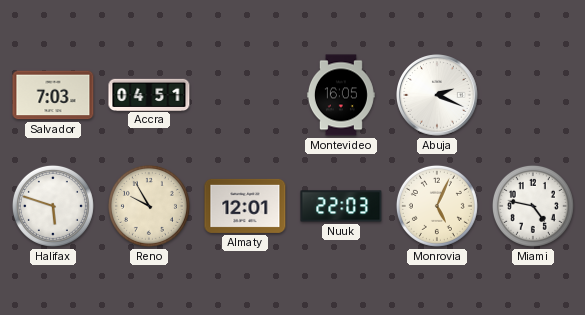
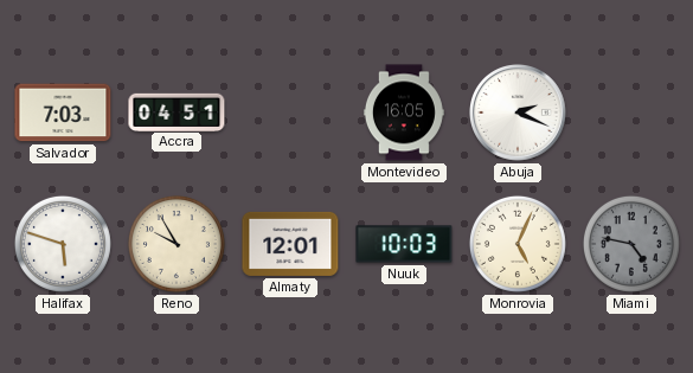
Nuuk: 22:03 -> 10:03
Miami dial: white -> grey
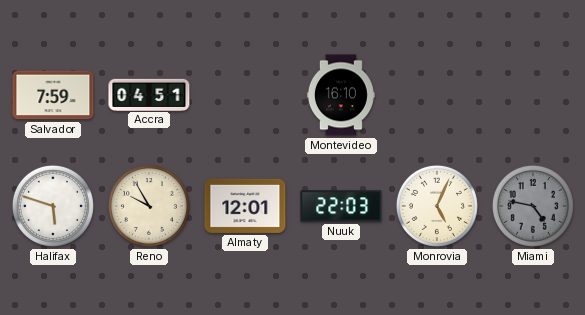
Salvador: 7:03 -> 7:59
Montevideo: 16:05 -> 16:10
Abuja: 2:19 -> none
Nuuk: 10:03 -> 22:03
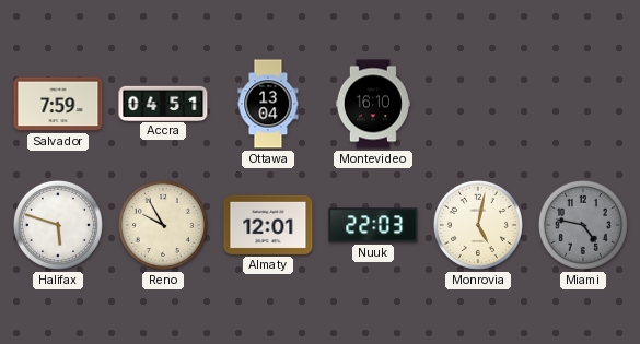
Ottawa: none -> 13:04
Monrovia: 5:04 -> 5:02
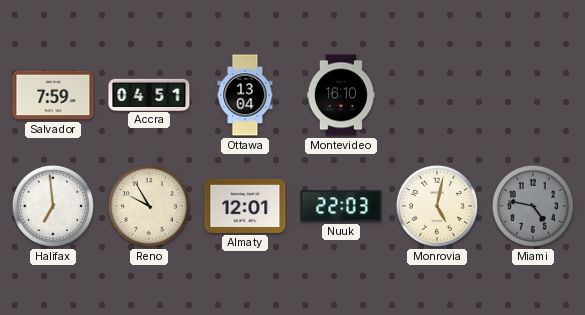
Halifax: 5:48 -> 6:59
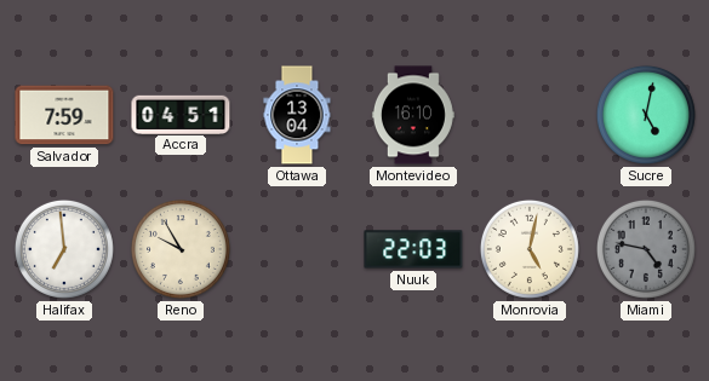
Sucre: none -> 5:02
Almaty: 12:01 -> none
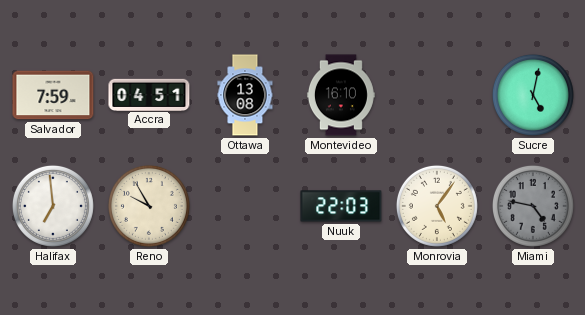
Ottawa: 13:04 -> 13:08
Monrovia: 5:02 -> 5:06
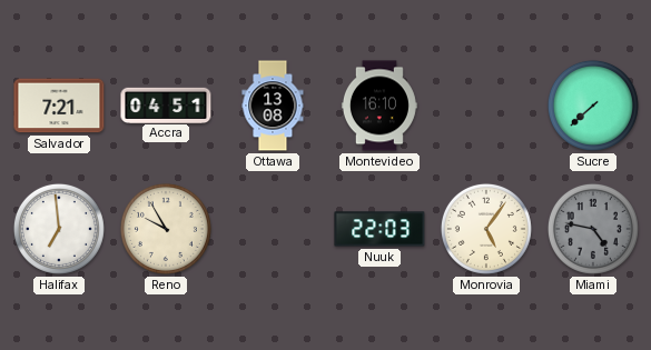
Salvador: 7:59 -> 7:21
Sucre: 5:02 -> 7:38
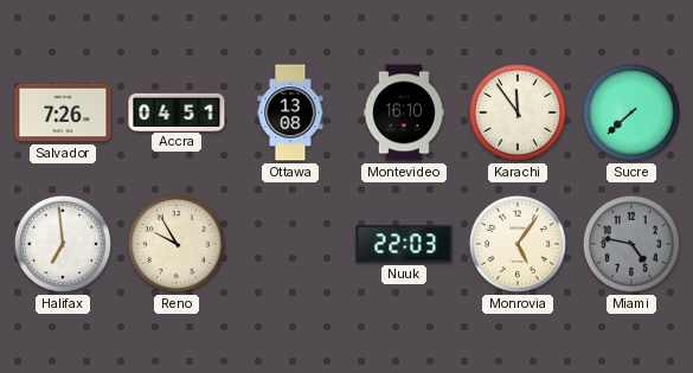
Salvador: 7:21 -> 7:26
Karachi: none -> 11:54
